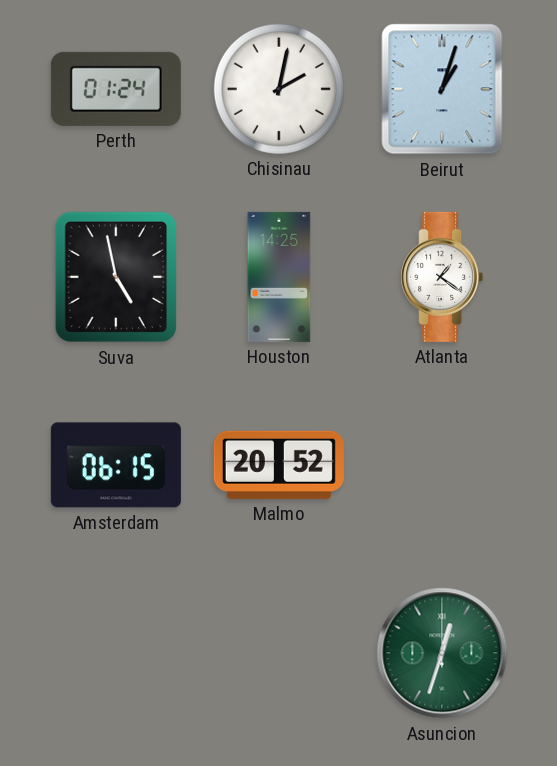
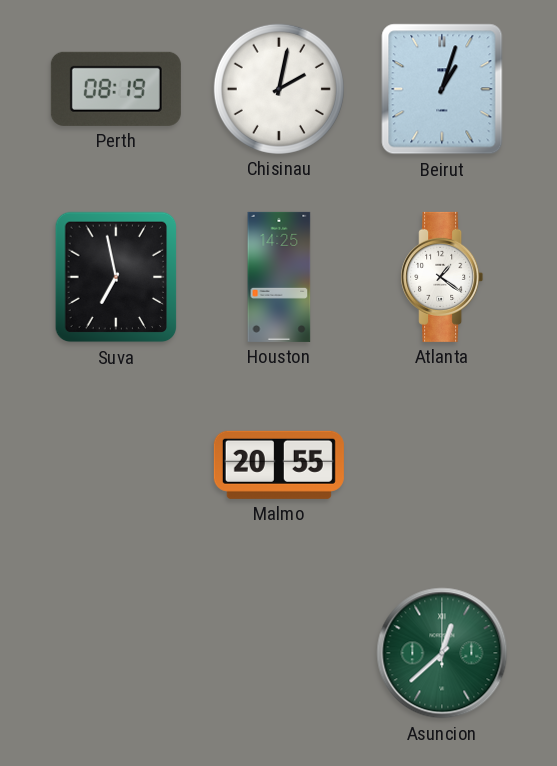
Perth: 01:24 -> 08:19
Suva: 4:58 -> 6:58
Amsterdam: 06:15 -> none
Malmo: 20:52 -> 20:55
Asuncion: 12:33 -> 12:38
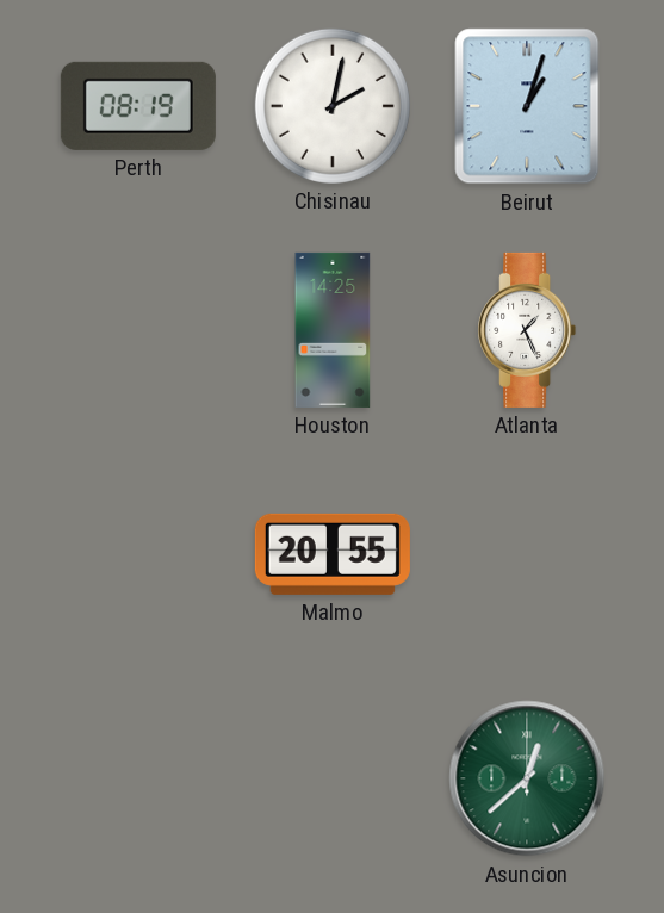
Suva: 6:58 -> none
Atlanta: 1:21 -> 1:26
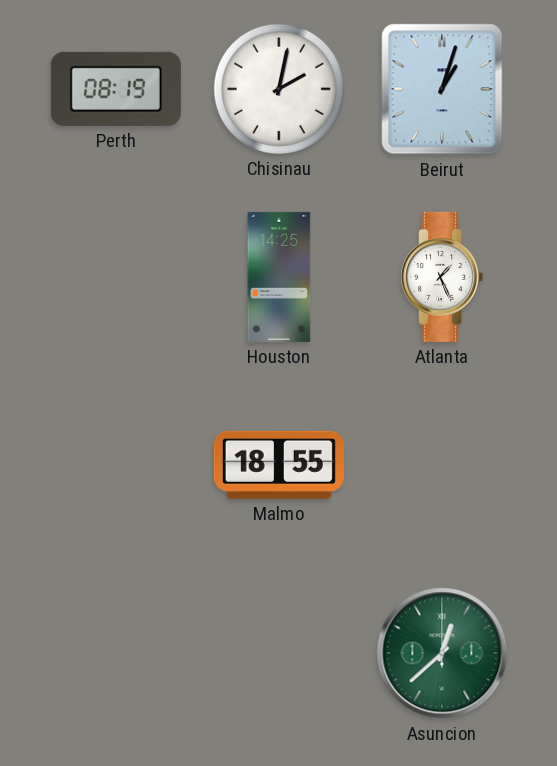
Malmo: 20:55 -> 18:55
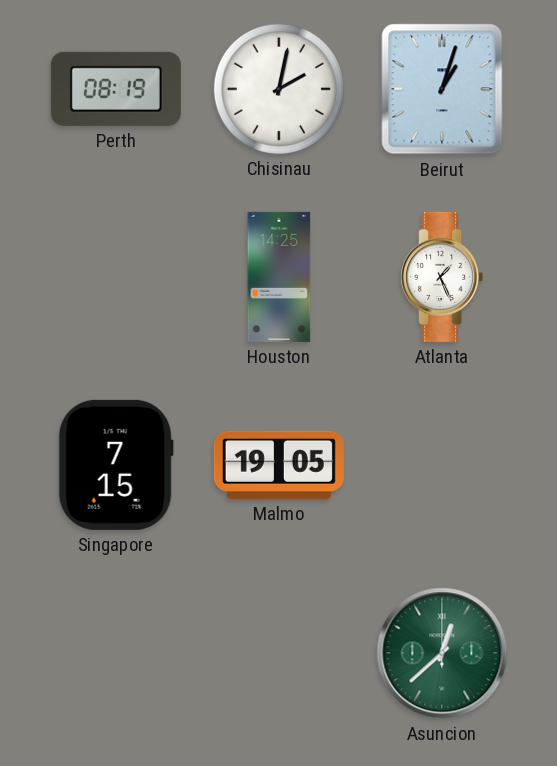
Singapore: none -> 7:15
Malmo: 18:55 -> 19:05
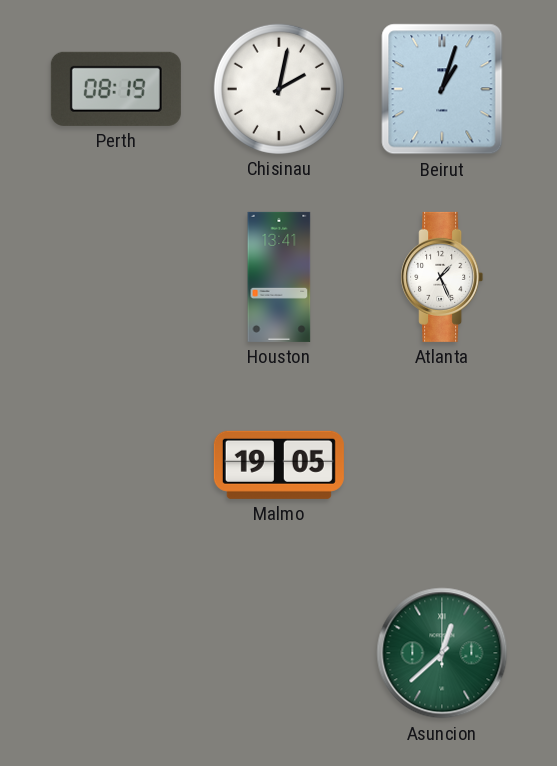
Houston: 14:25 -> 13:41
Singapore: 7:15 -> none
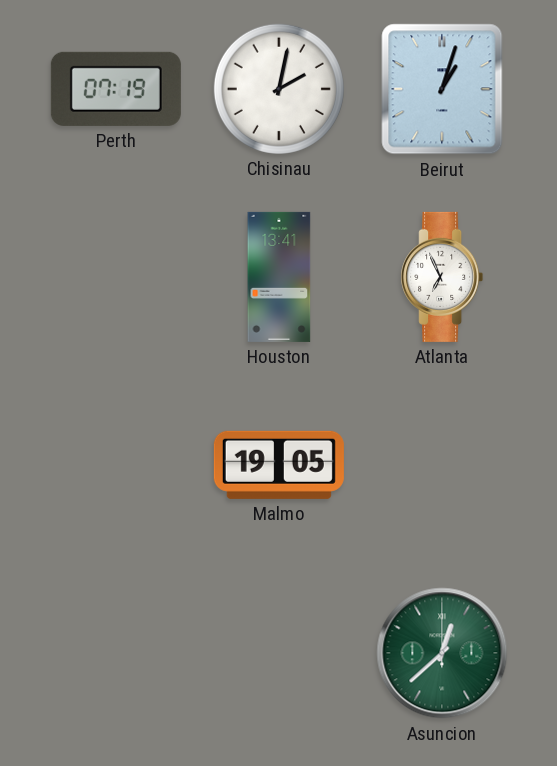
Perth: 08:19 -> 07:19
Atlanta: 1:26 -> 6:56
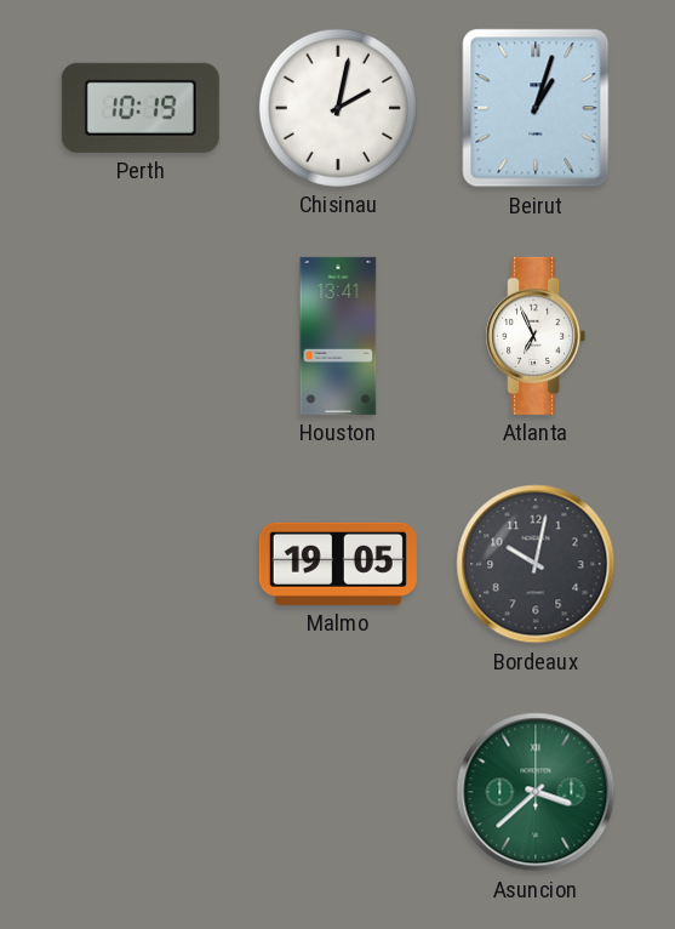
Perth: 07:19 -> 10:19
Bordeaux: none -> 10:02
Asuncion: 12:38 -> 3:38
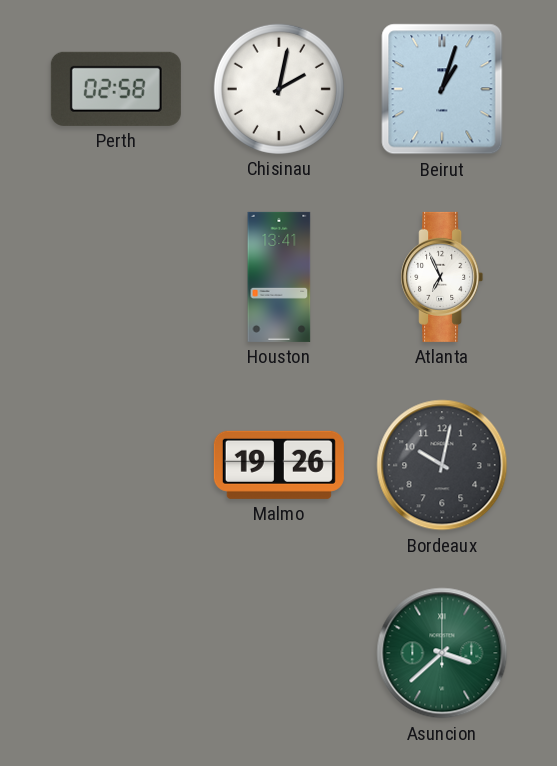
Perth: 10:19 -> 02:58
Malmo: 19:05 -> 19:26
